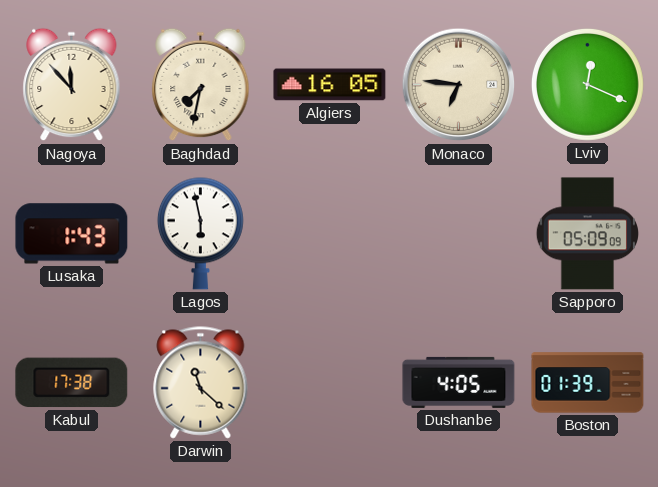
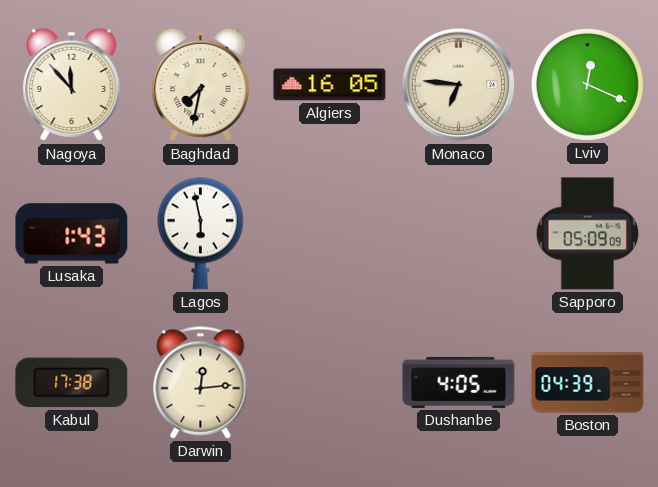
Darwin: 11:22 -> 12:14
Boston: 01:39 -> 04:39
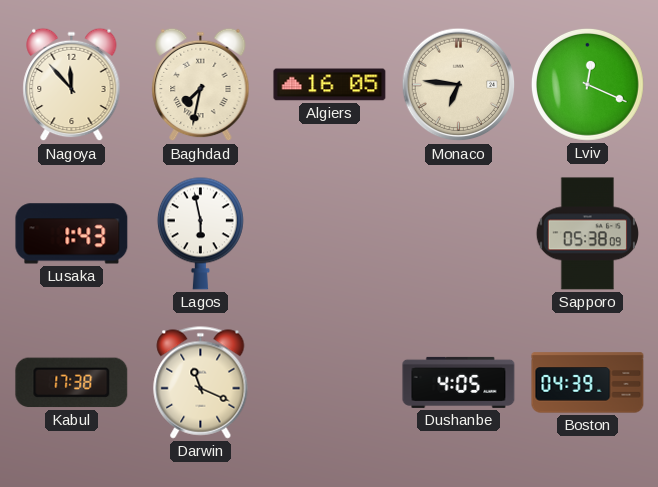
Sapporo: 05:09 -> 05:38
Darwin: 12:14 -> 11:19
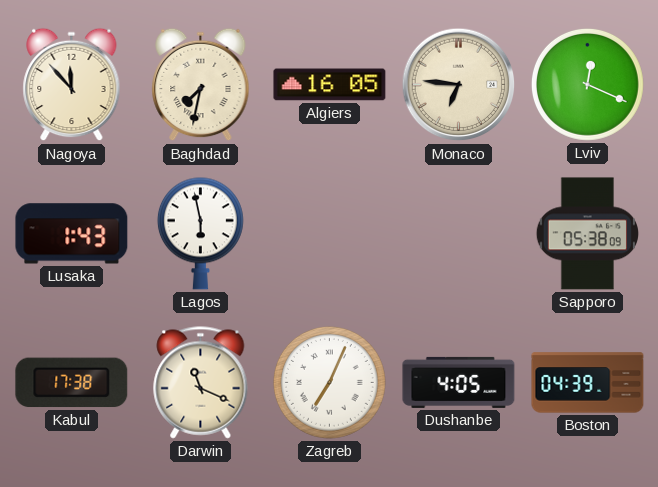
Zagreb: none -> 7:04
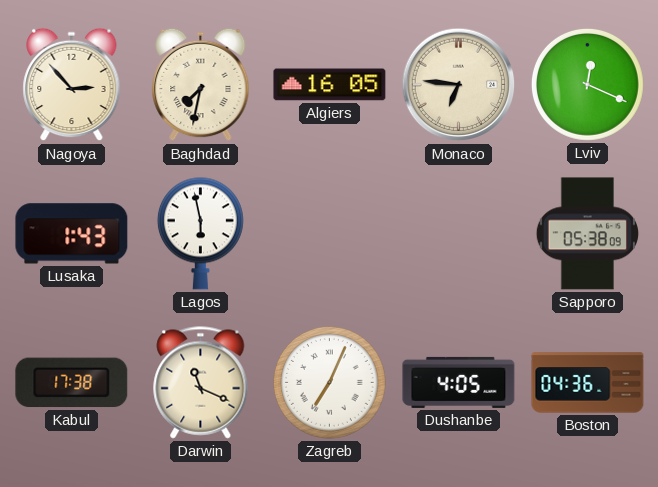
Nagoya: 11:53 -> 2:53
Boston: 04:39 -> 04:36
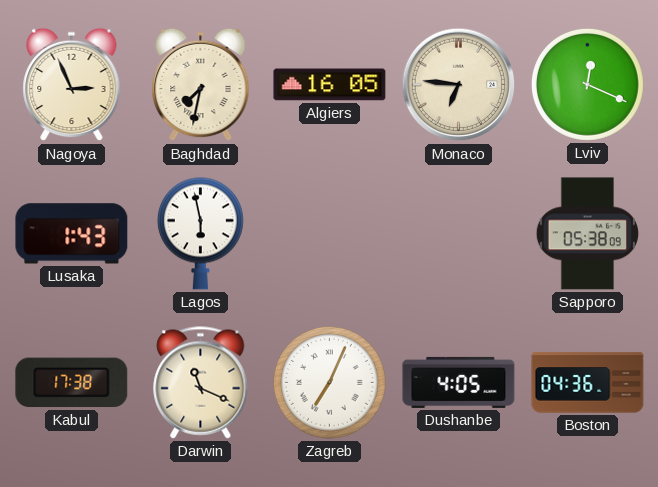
Nagoya: 2:53 -> 2:56
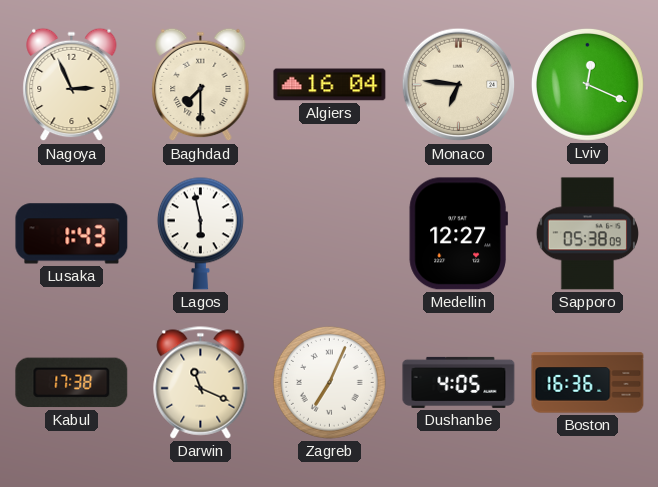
Baghdad: 7:32 -> 7:30
Algiers: 16:05 -> 16:04
Medellin: none -> 12:27
Boston: 04:36 -> 16:36
